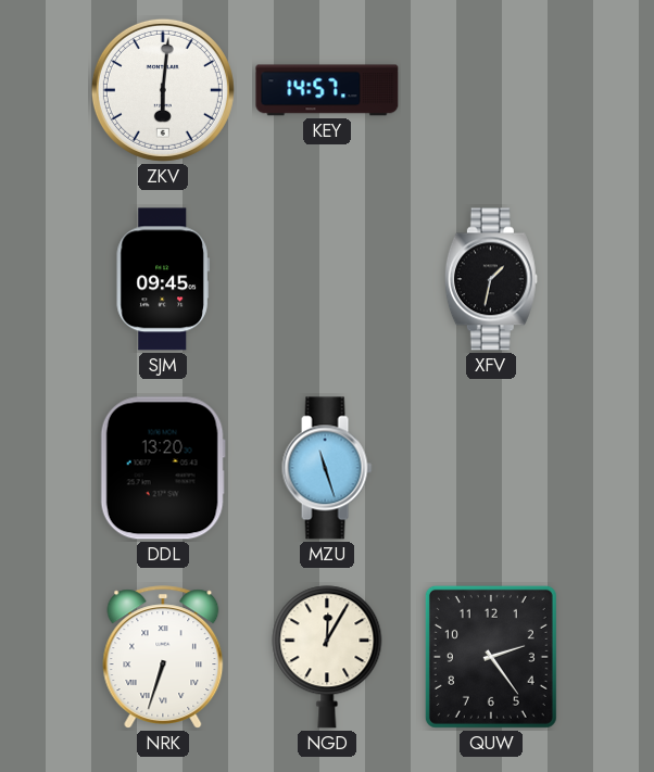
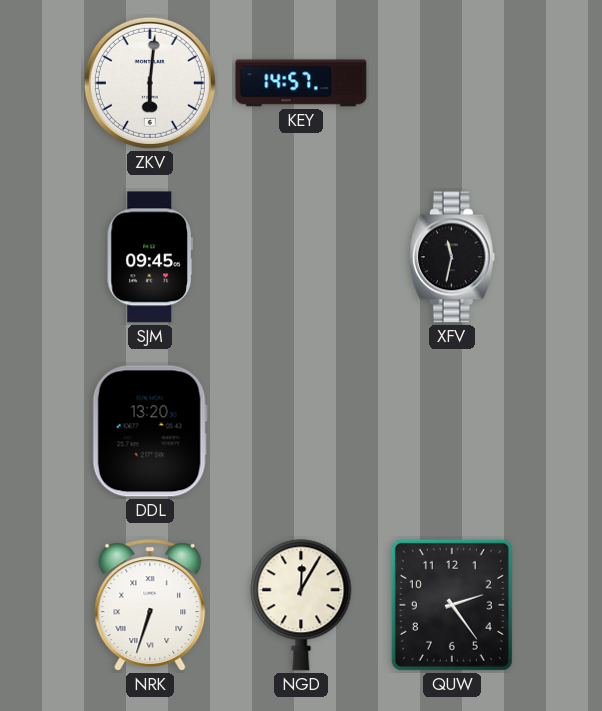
XFV: 1:32 -> 11:32
MZU: 11:27 -> none
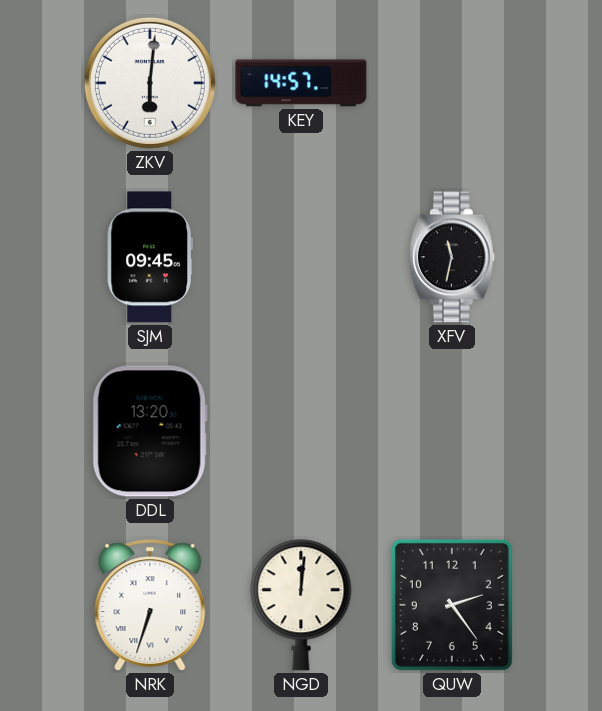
NGD: 12:05 -> 12:01
